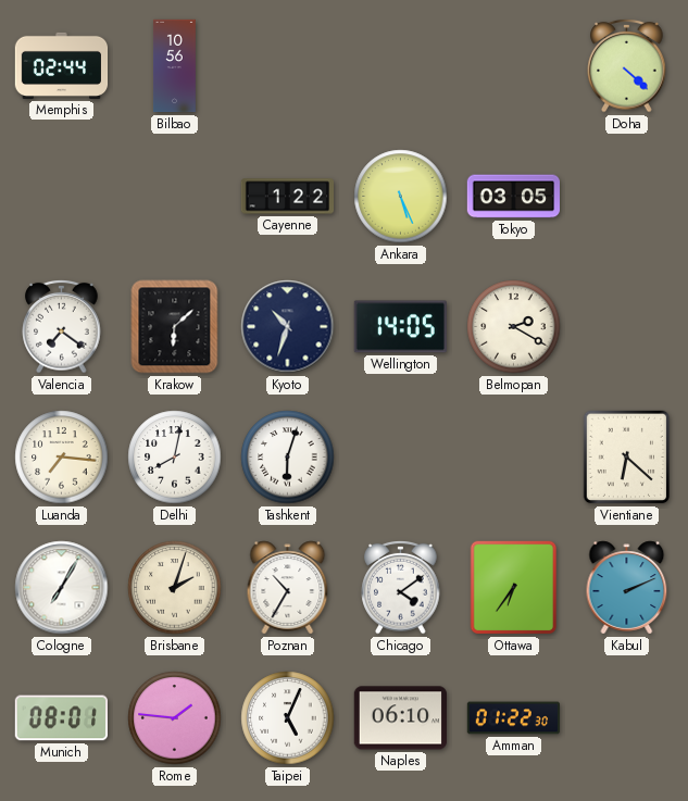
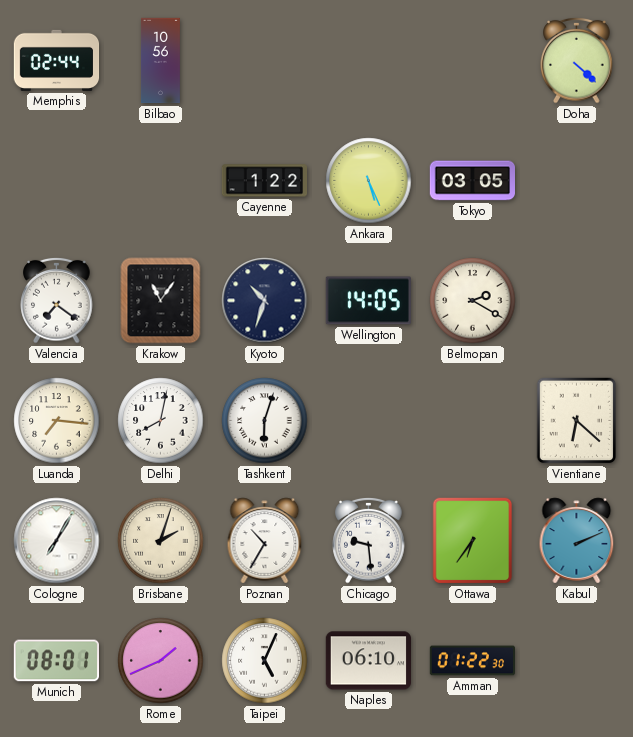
Krakow: 6:08 -> 11:06
Chicago: 4:09 -> 9:29
Rome: 1:46 -> 1:41
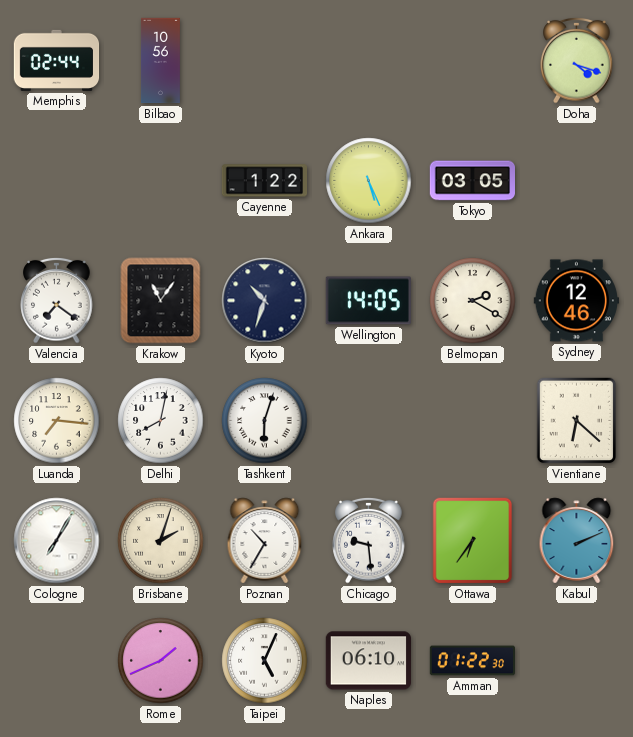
Doha: 4:22 -> 4:18
Sydney: none -> 12:46
Munich: 08:01 -> none
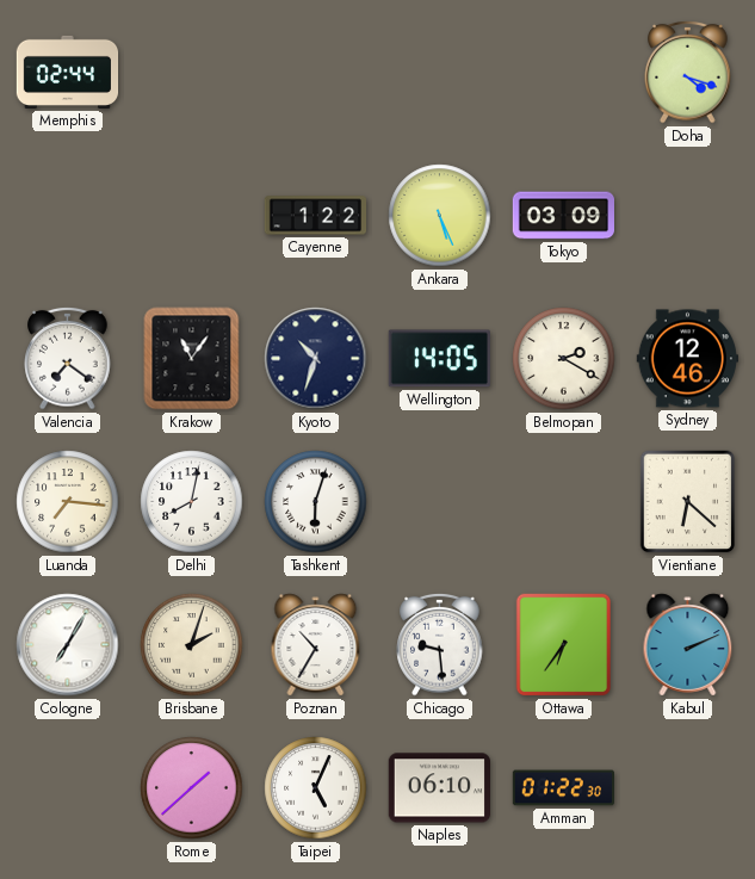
Bilbao: 10:56 -> none
Tokyo: 03:05 -> 03:09
Rome: 1:41 -> 1:38
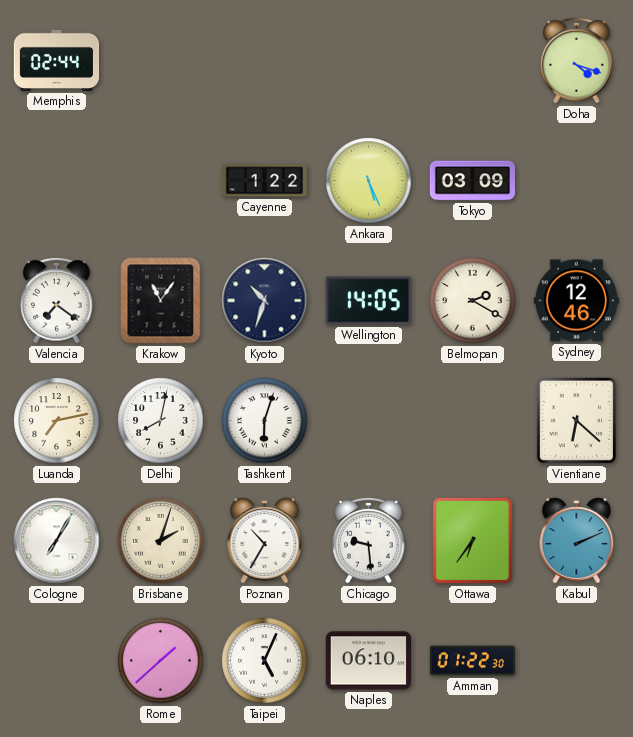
Luanda: 7:16 -> 7:13
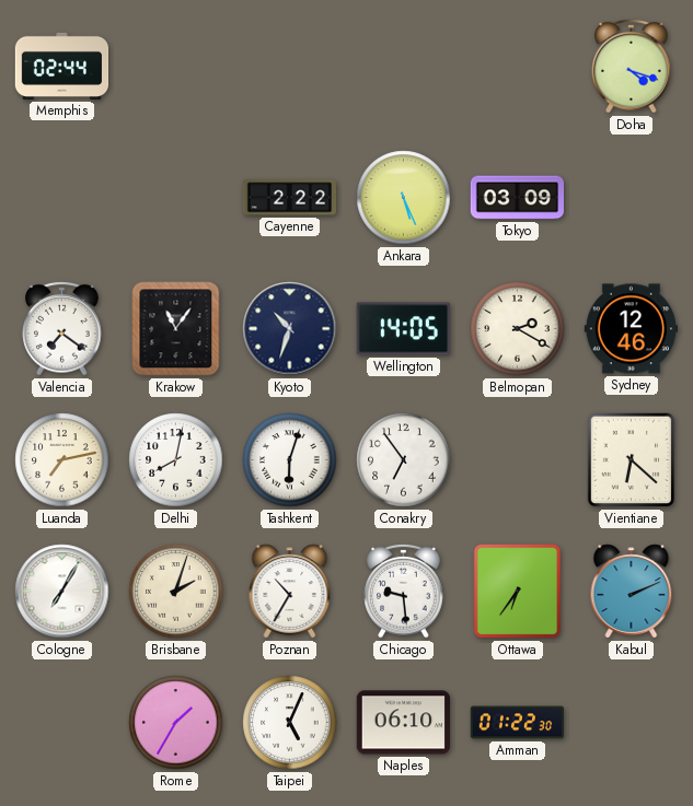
Cayenne: 1:22 -> 2:22
Conakry: none -> 6:54
Rome: 1:38 -> 1:35
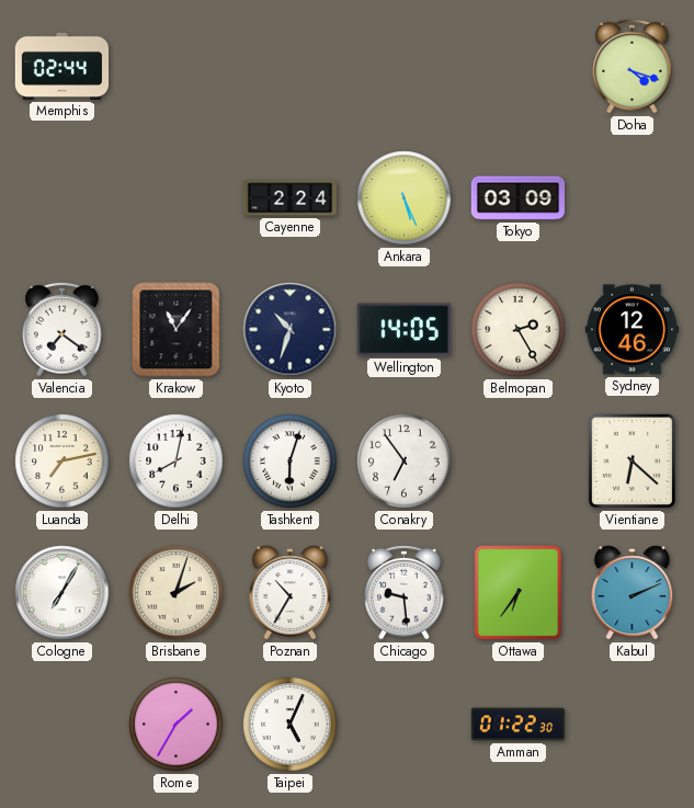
Cayenne: 2:22 -> 2:24
Belmopan: 2:20 -> 2:25
Naples: 06:10 -> none
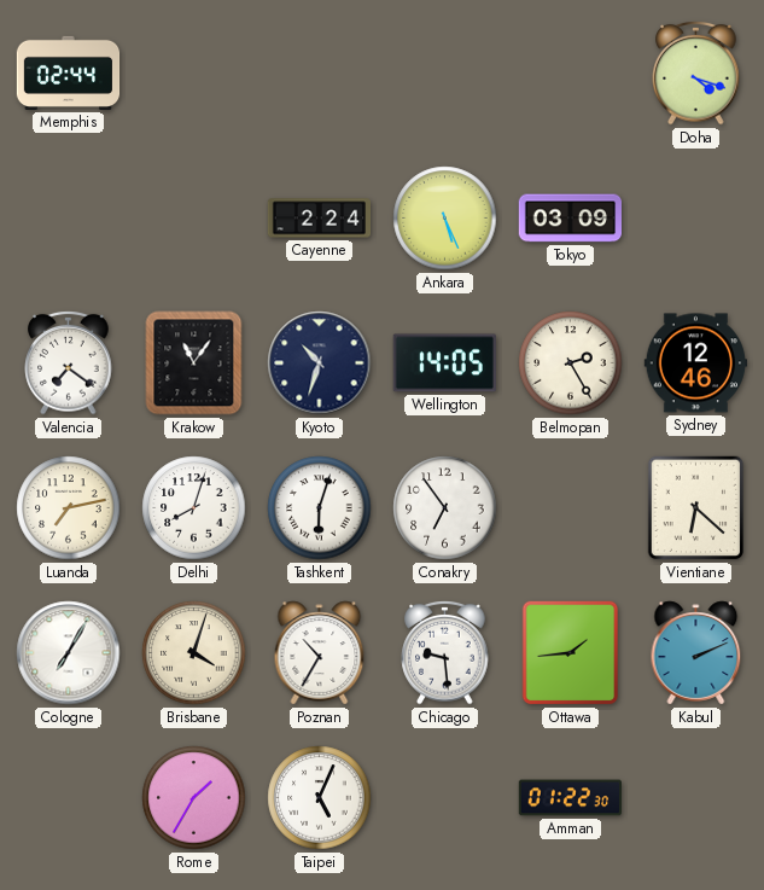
Delhi: 8:02 -> 8:03
Brisbane: 2:03 -> 4:03
Ottawa: 6:36 -> 1:44
